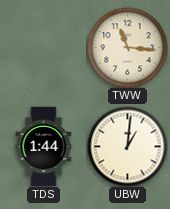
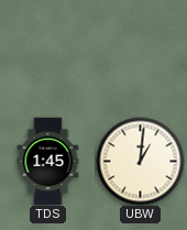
TWW: 11:16 -> none
TDS: 1:44 -> 1:45
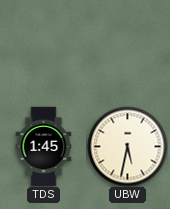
UBW: 1:01 -> 5:32
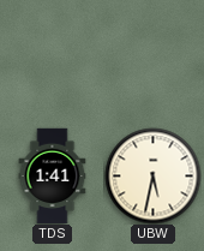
TDS: 1:45 -> 1:41
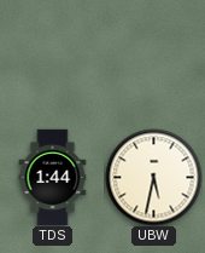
TDS: 1:41 -> 1:44
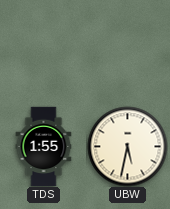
TDS: 1:44 -> 1:55
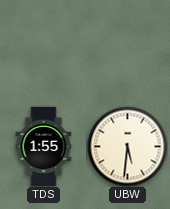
UBW: 5:32 -> 5:31
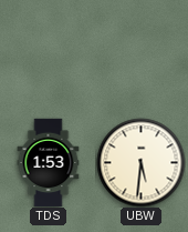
TDS: 1:55 -> 1:53
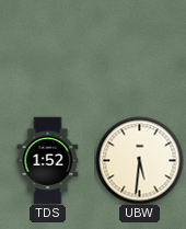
TDS: 1:53 -> 1:52
